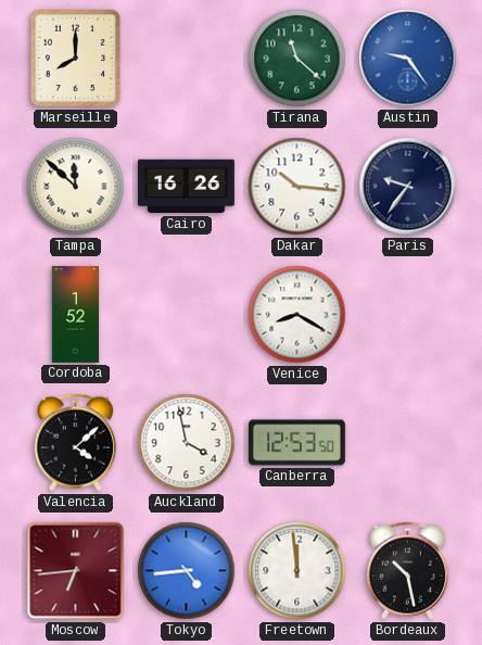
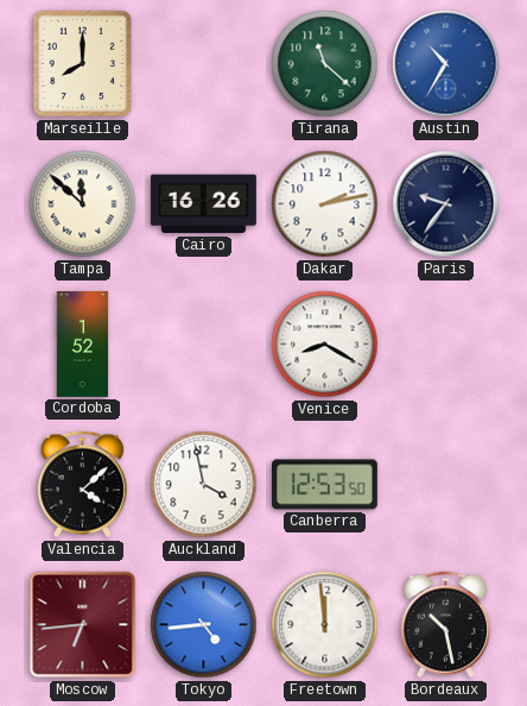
Austin: 9:24 -> 10:35
Dakar: 10:16 -> 2:13
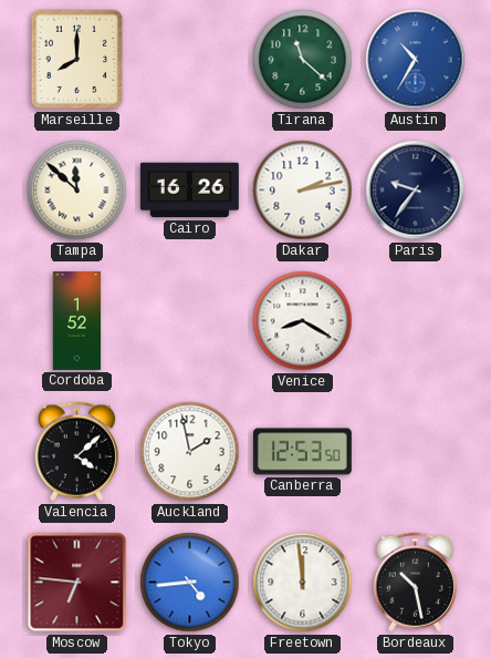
Auckland: 3:58 -> 1:58
Moscow: 6:44 -> 6:46
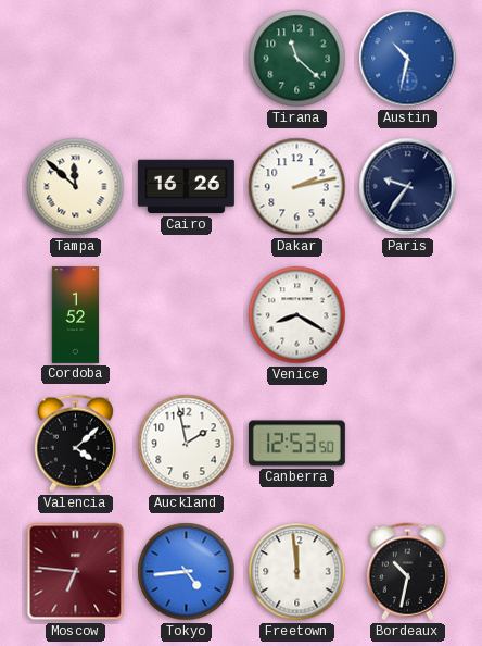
Marseille: 8:00 -> none
Austin: 10:35 -> 10:32
Bordeaux: 10:28 -> 10:32
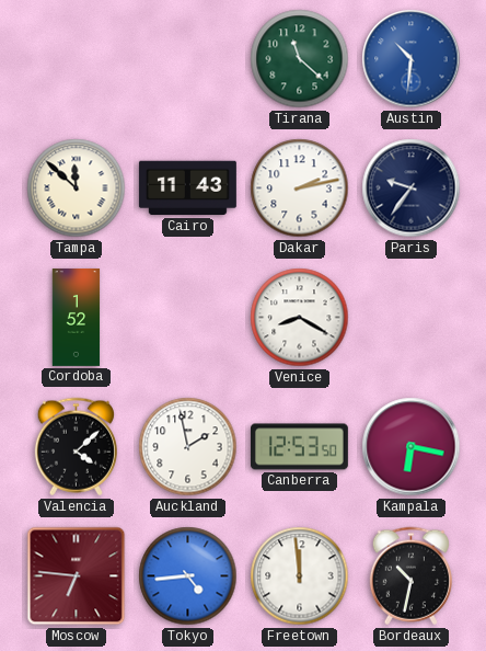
Austin: 10:32 -> 10:31
Cairo: 16:26 -> 11:43
Kampala: none -> 6:17
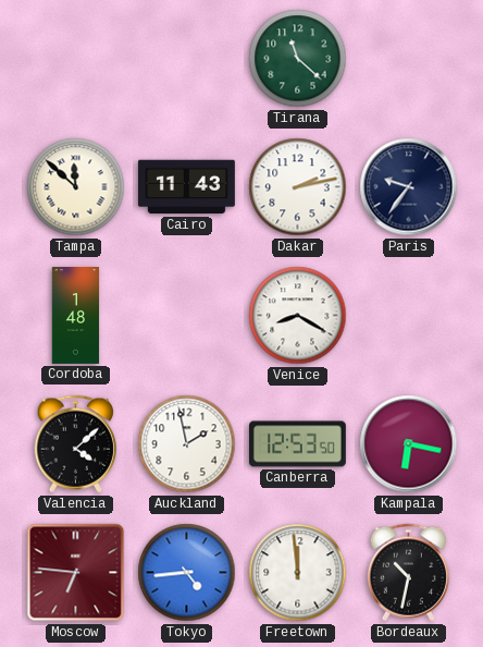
Austin: 10:31 -> none
Cordoba: 1:52 -> 1:48
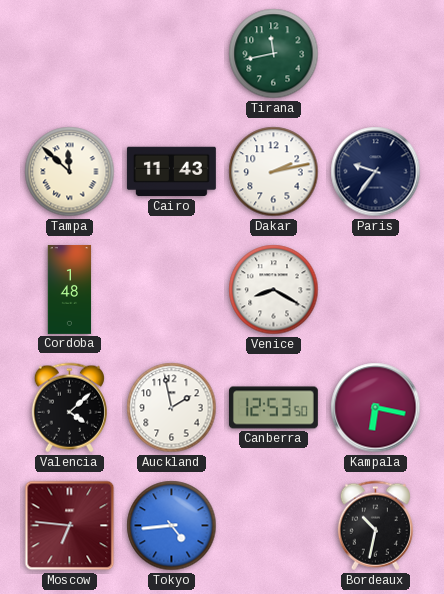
Tirana: 11:22 -> 11:43
Freetown: 11:59 -> none
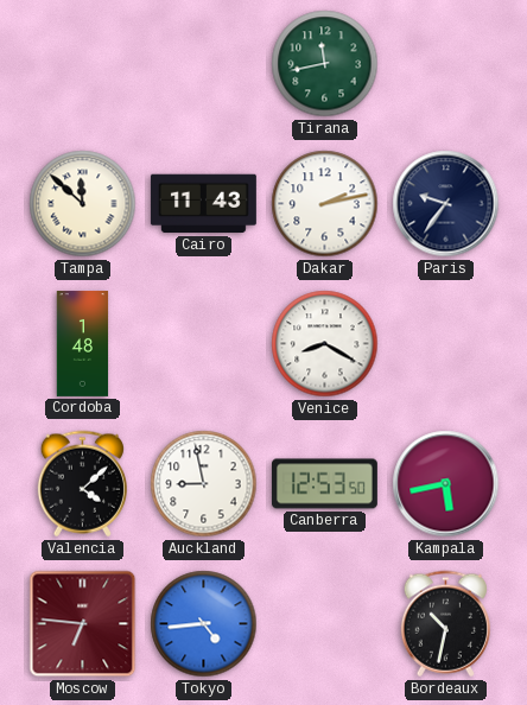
Auckland: 1:58 -> 8:58
Kampala: 6:17 -> 5:43
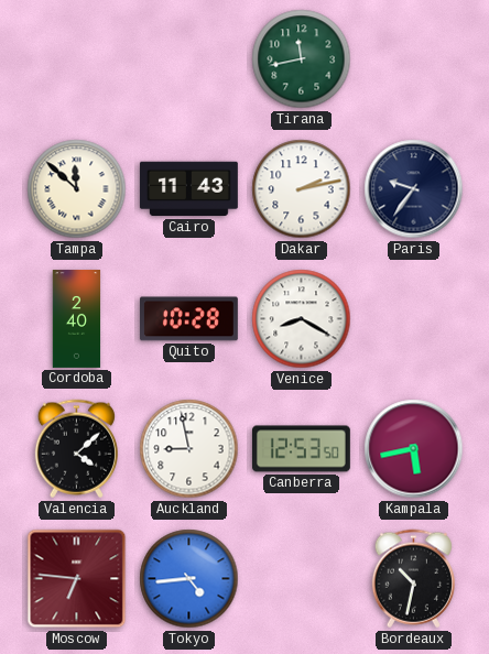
Cordoba: 1:48 -> 2:40
Quito: none -> 10:28
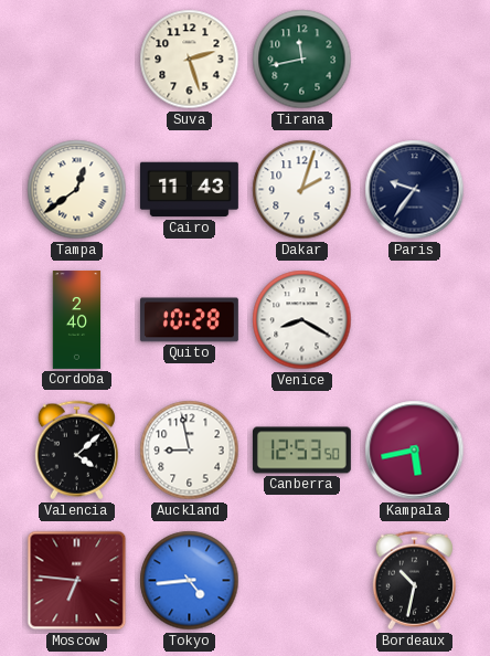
Suva: none -> 2:27
Tampa: 11:52 -> 12:39
Dakar: 2:13 -> 2:03
